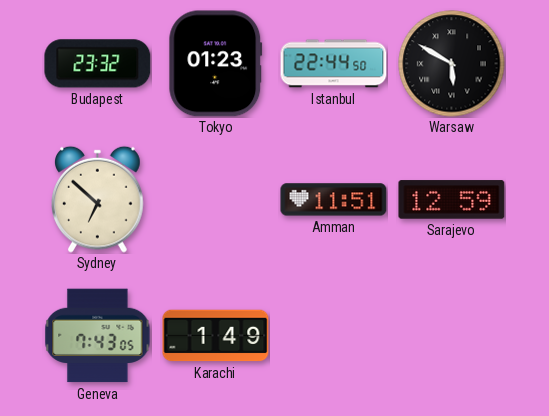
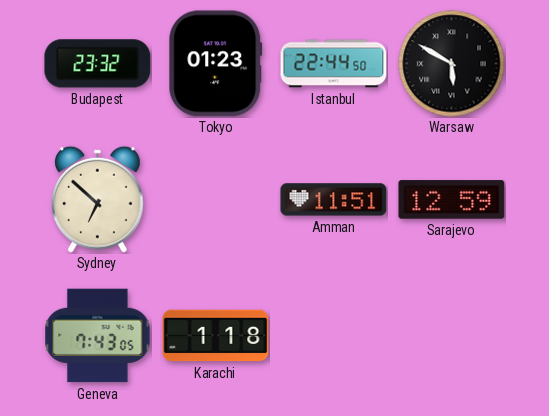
Karachi: 1:49 -> 1:18
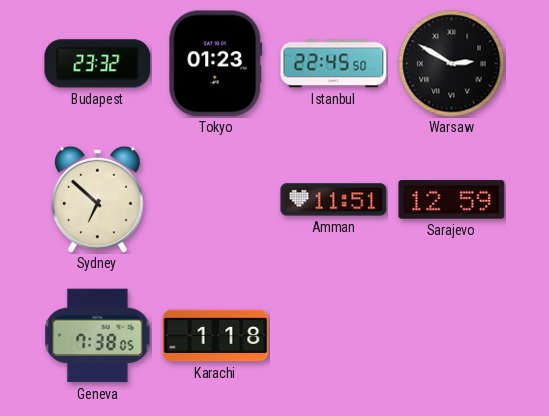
Istanbul: 22:44 -> 22:45
Warsaw: 5:50 -> 2:50
Geneva: 7:43 -> 7:38
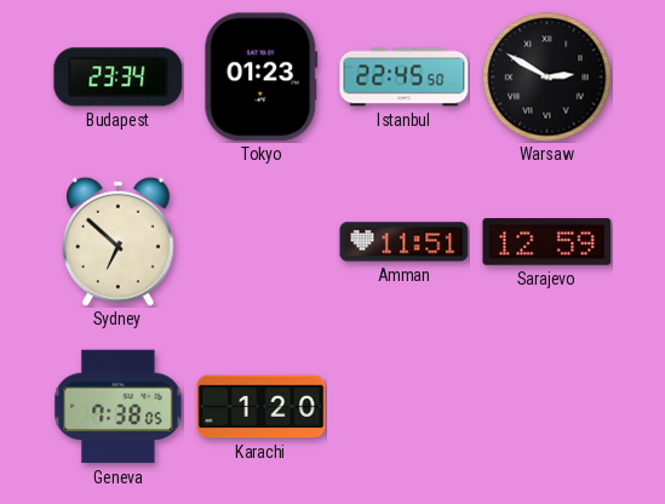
Budapest: 23:32 -> 23:34
Karachi: 1:18 -> 1:20
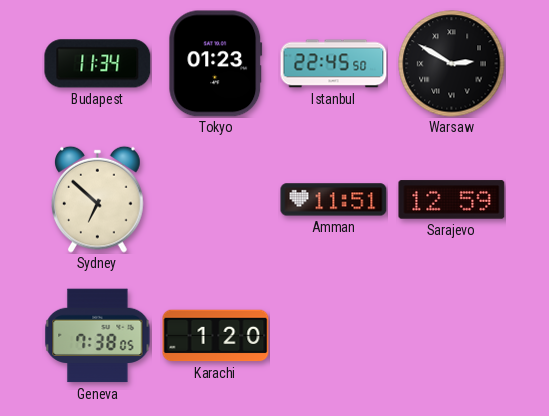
Budapest: 23:34 -> 11:34
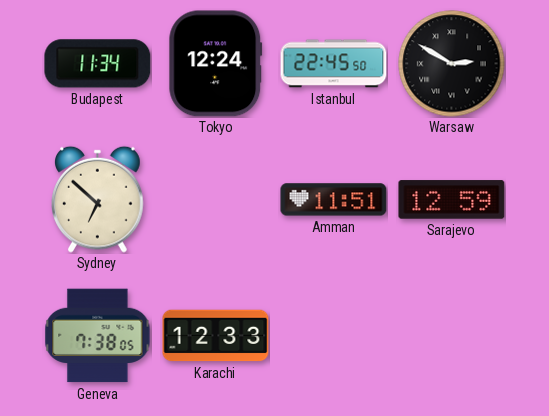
Tokyo: 01:23 -> 12:24
Karachi: 1:20 -> 12:33
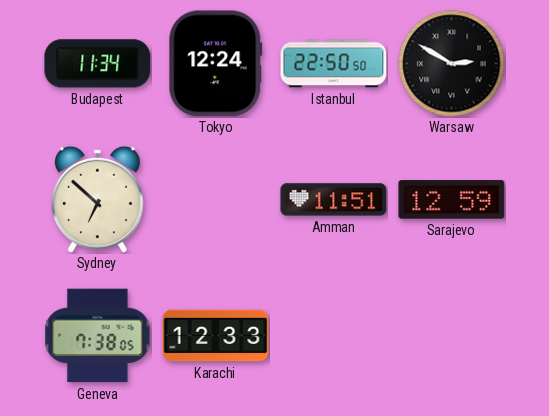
Istanbul: 22:45 -> 22:50
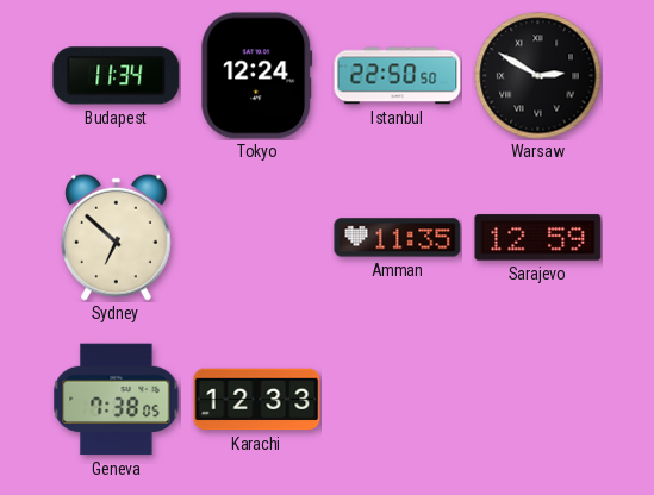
Amman: 11:51 -> 11:35
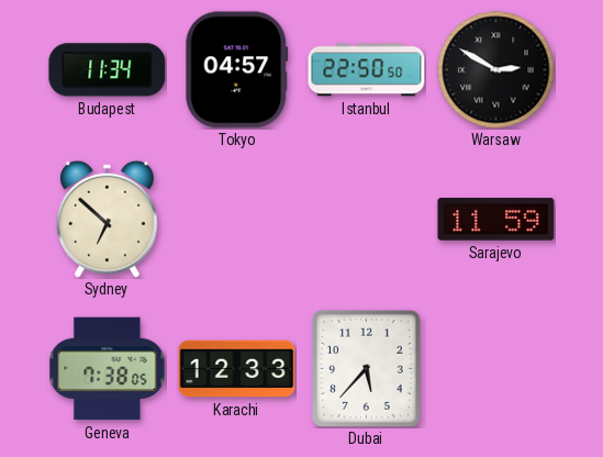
Tokyo: 12:24 -> 04:57
Amman: 11:35 -> none
Sarajevo: 12:59 -> 11:59
Dubai: none -> 5:37
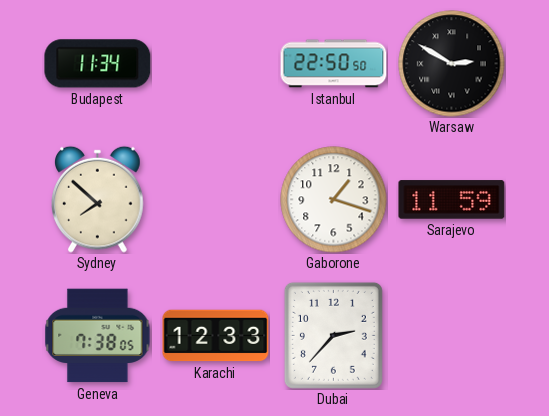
Tokyo: 04:57 -> none
Sydney: 6:52 -> 7:52
Gaborone: none -> 1:18
Dubai: 5:37 -> 2:37
